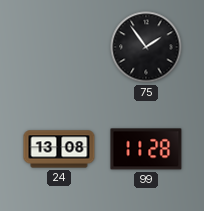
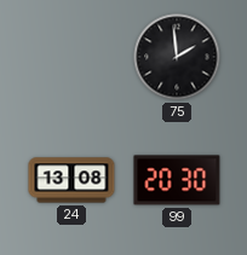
75: 1:54 -> 1:59
99: 11:28 -> 20:30
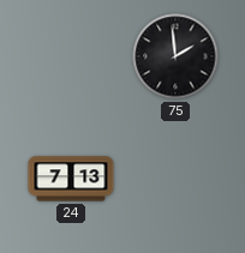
24: 13:08 -> 7:13
99: 20:30 -> none
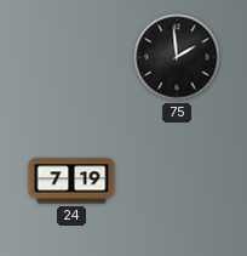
24: 7:13 -> 7:19
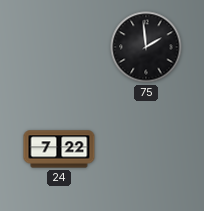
24: 7:19 -> 7:22
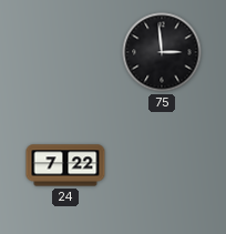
75: 1:59 -> 2:59
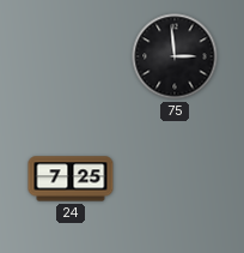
24: 7:22 -> 7:25
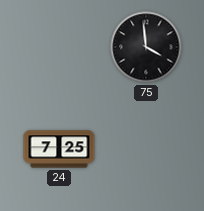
75: 2:59 -> 3:59
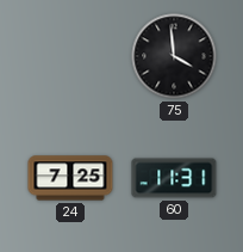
60: none -> 11:31
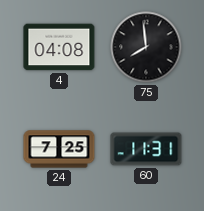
4: none -> 04:08
75: 3:59 -> 7:59
